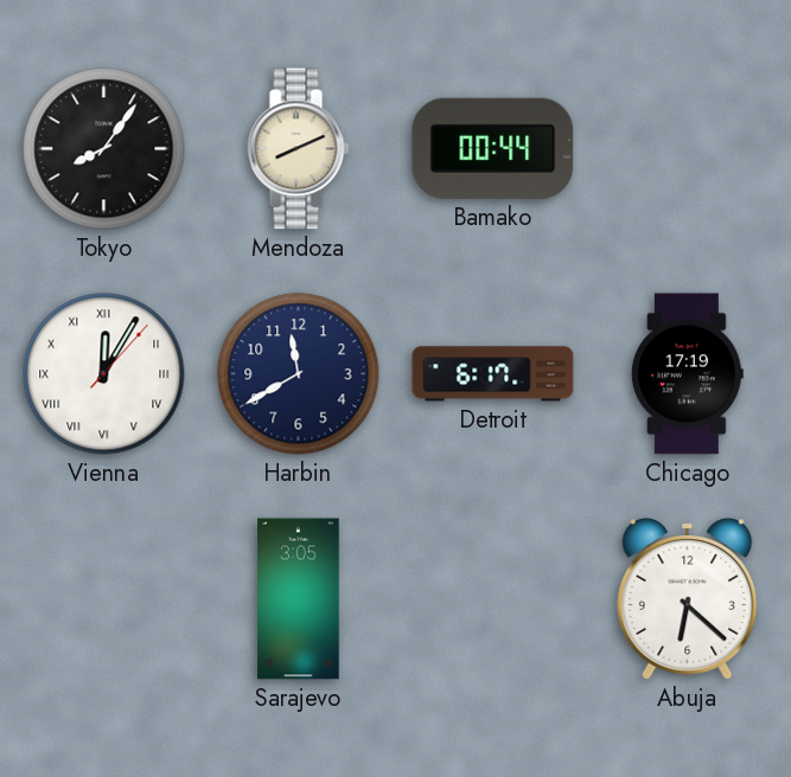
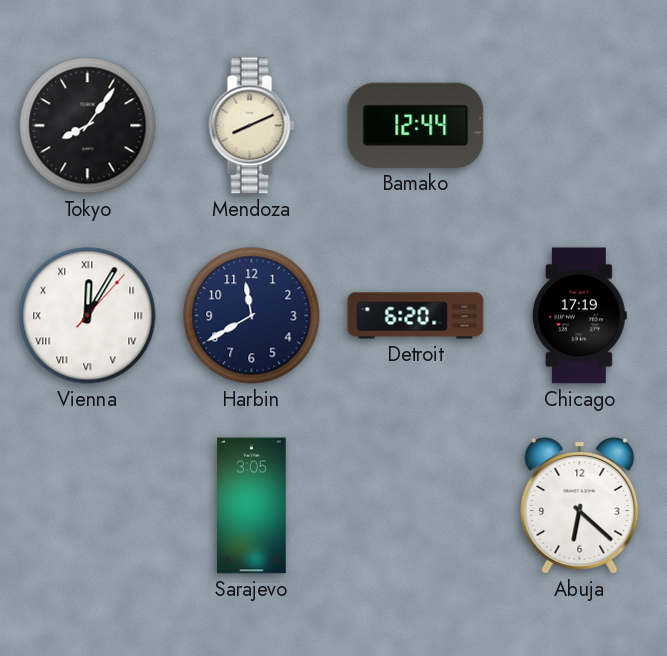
Bamako: 00:44 -> 12:44
Detroit: 6:17 -> 6:20
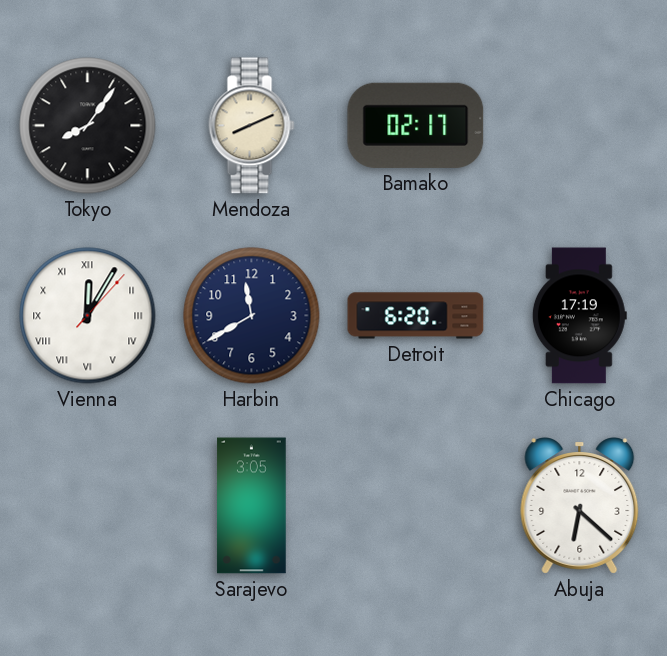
Bamako: 12:44 -> 02:17
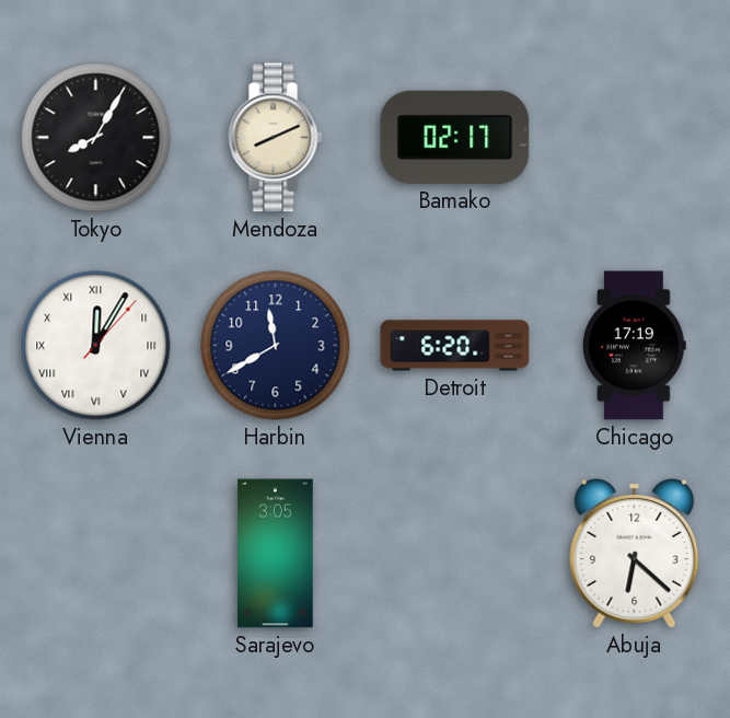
Tokyo: 8:06 -> 8:05
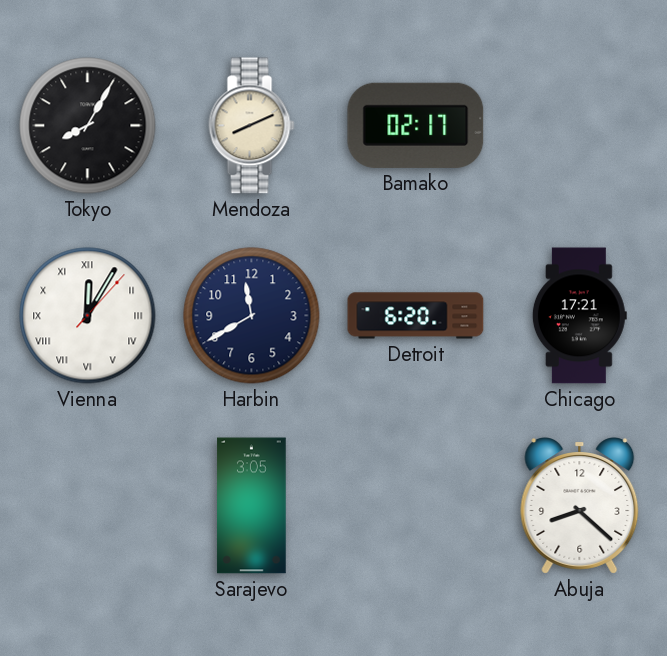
Chicago: 17:19 -> 17:21
Abuja: 6:22 -> 8:22
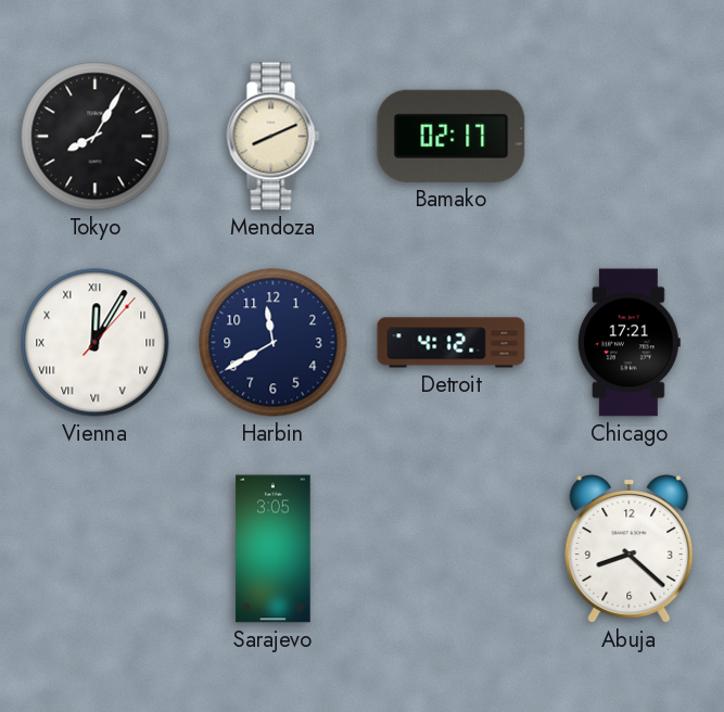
Detroit: 6:20 -> 4:12
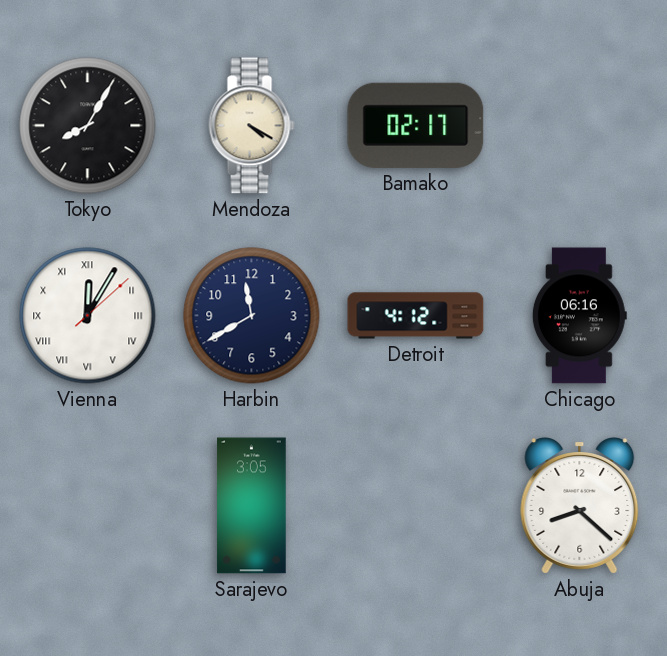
Mendoza: 8:11 -> 4:20
Vienna: 12:05:07 -> 12:05:08
Chicago: 17:21 -> 06:16
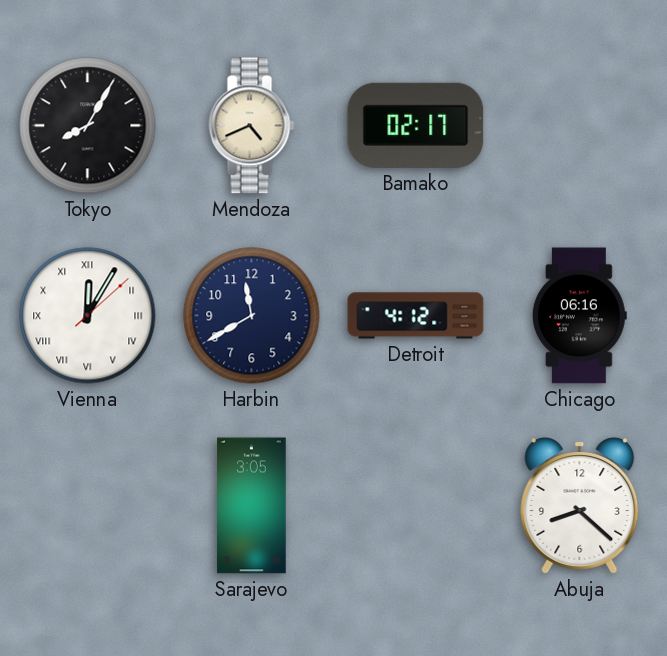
Mendoza: 4:20 -> 4:41
